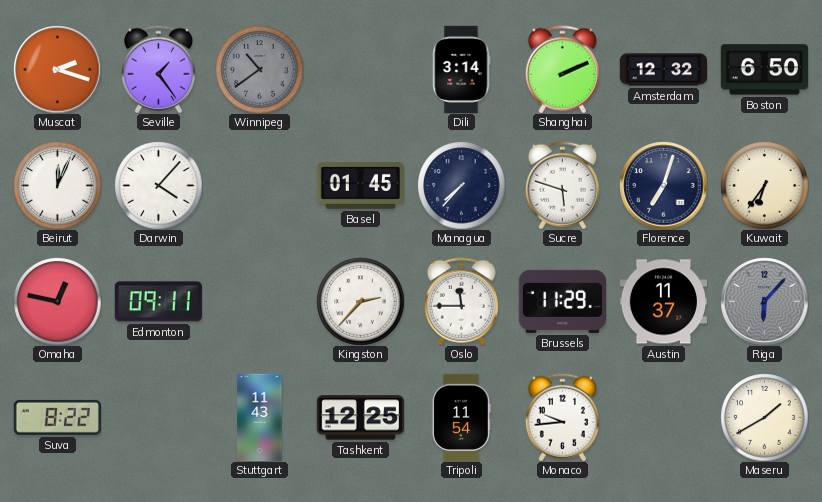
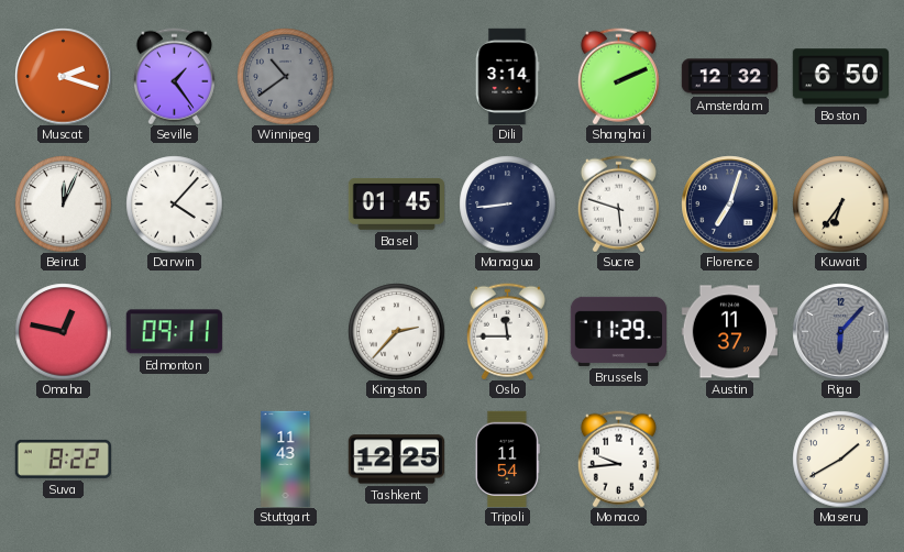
Managua: 7:37 -> 8:44
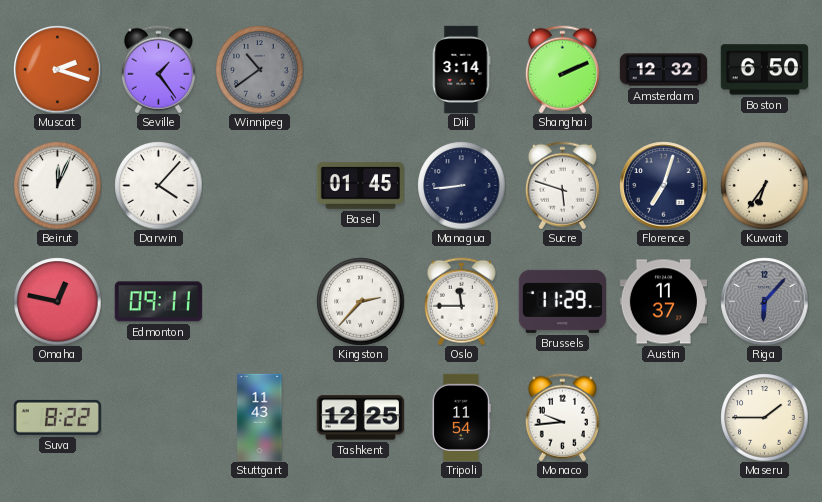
Maseru: 1:40 -> 1:45
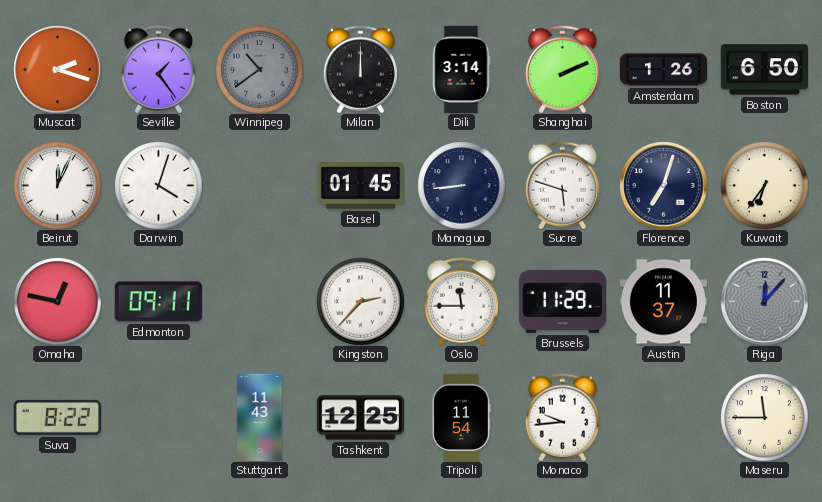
Milan: none -> 12:00
Amsterdam: 12:32 -> 1:26
Darwin: 4:07 -> 4:03
Riga: 6:07 -> 12:07
Maseru: 1:45 -> 11:45
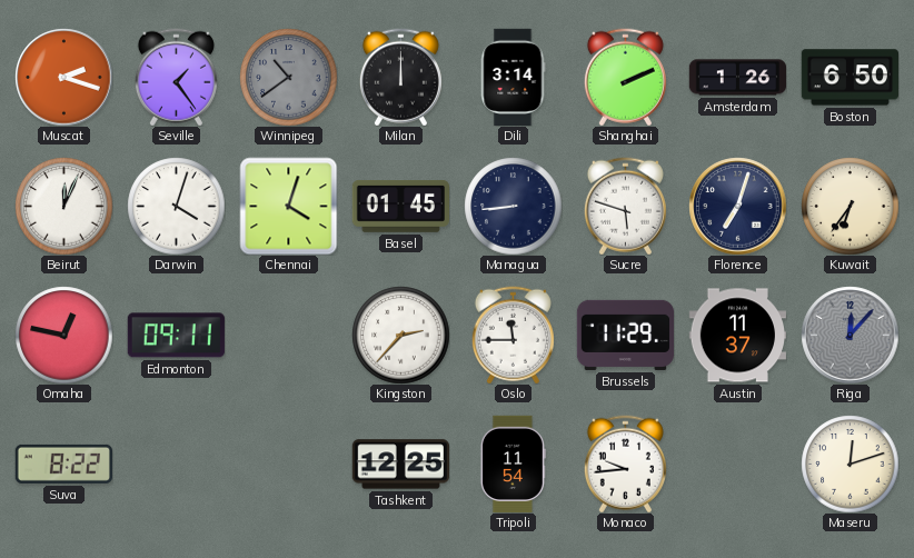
Chennai: none -> 4:03
Stuttgart: 11:43 -> none
Maseru: 11:45 -> 12:12
